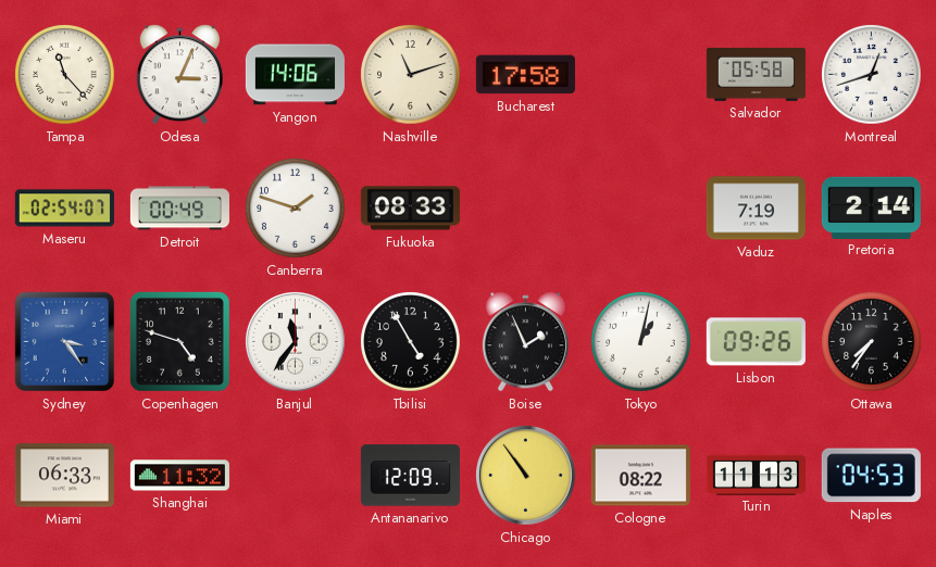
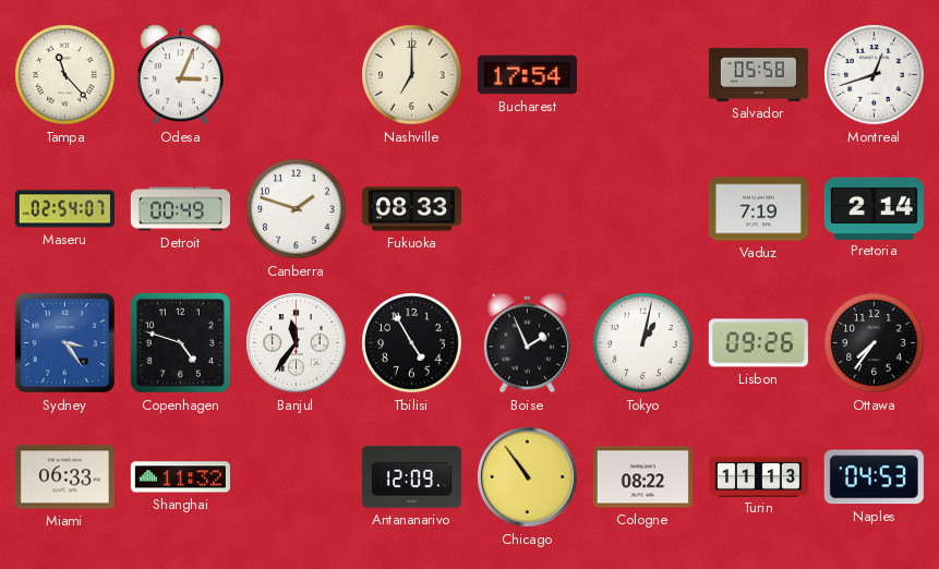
Yangon: 14:06 -> none
Nashville: 11:12 -> 7:00
Bucharest: 17:58 -> 17:54
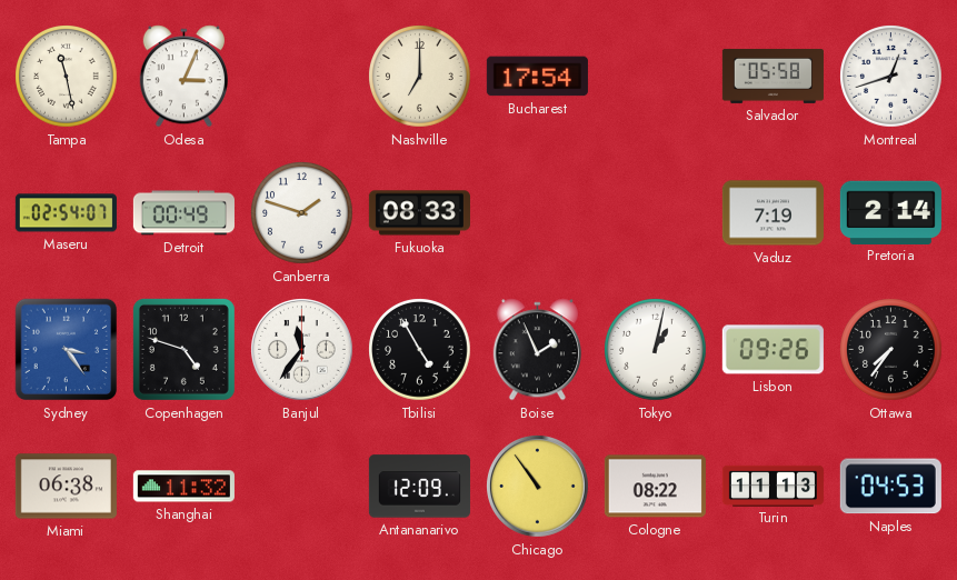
Tampa: 11:23 -> 11:28
Miami: 06:33 -> 06:38
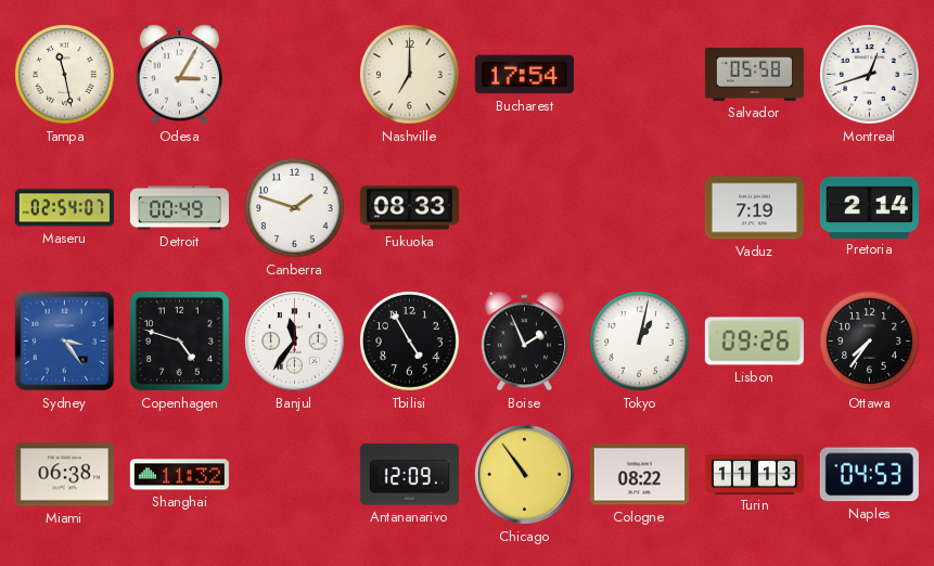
Odesa: 3:04 -> 3:05
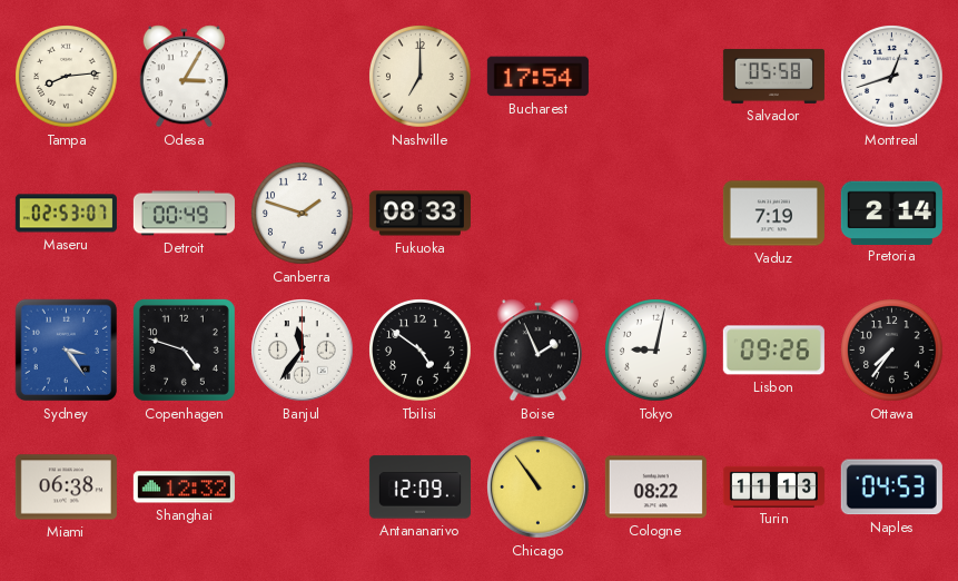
Tampa: 11:28 -> 8:14
Maseru: 02:54 -> 02:53
Tbilisi: 4:55 -> 4:51
Tokyo: 1:02 -> 9:02
Shanghai: 11:32 -> 12:32
